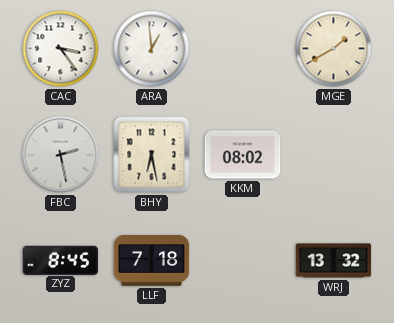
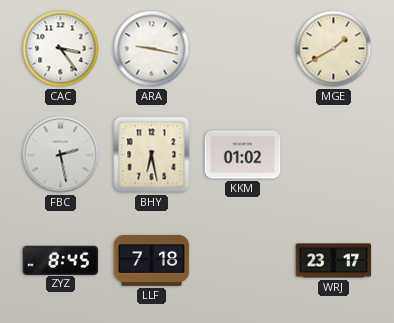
ARA: 12:59 -> 9:17
KKM: 08:02 -> 01:02
WRJ: 13:32 -> 23:17
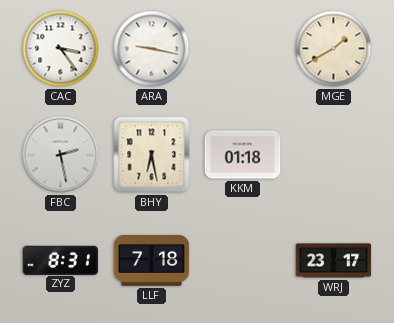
KKM: 01:02 -> 01:18
ZYZ: 8:45 -> 8:31
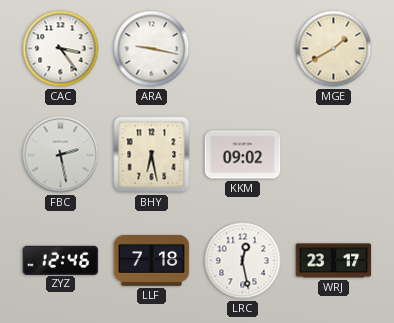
KKM: 01:18 -> 09:02
ZYZ: 8:31 -> 12:46
LRC: none -> 12:28
